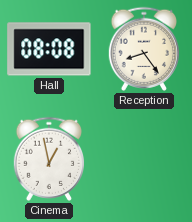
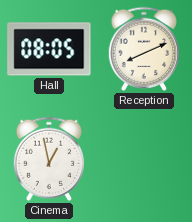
Hall: 08:08 -> 08:05
Reception: 8:24 -> 8:11
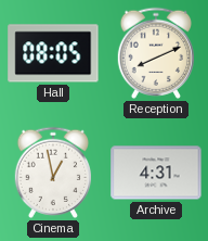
Archive: none -> 4:31
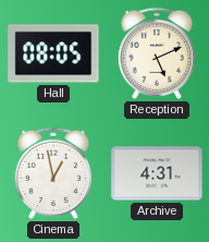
Reception: 8:11 -> 5:11
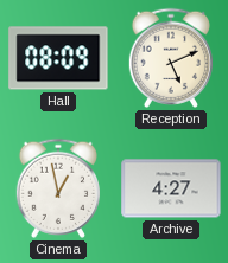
Hall: 08:05 -> 08:09
Archive: 4:31 -> 4:27
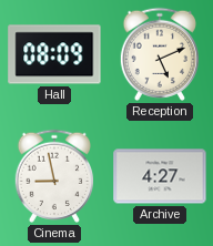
Cinema: 12:58 -> 8:58
